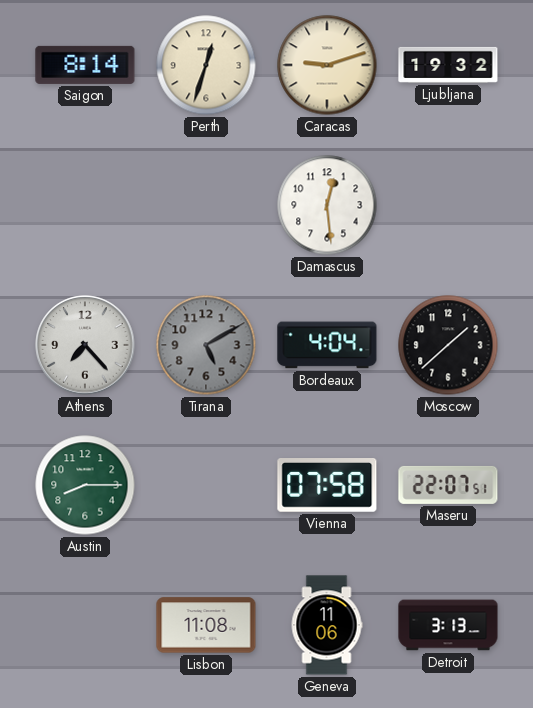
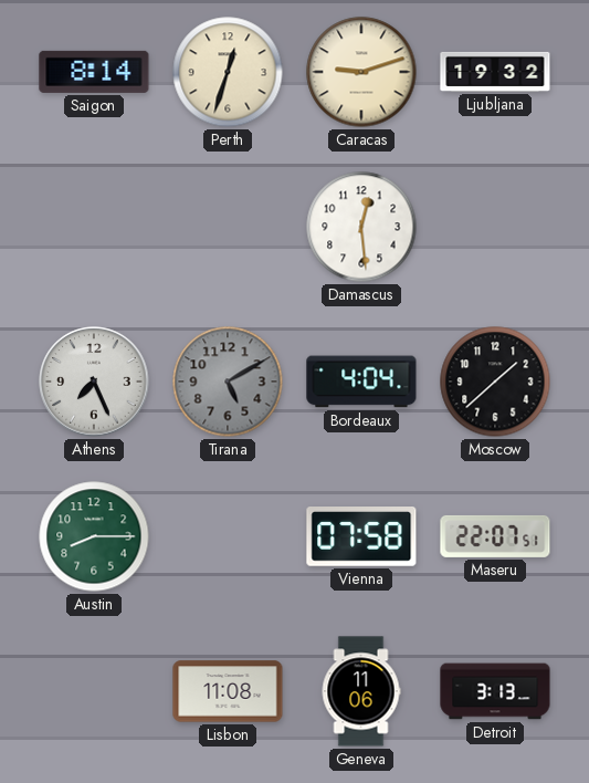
Athens: 7:23 -> 7:26
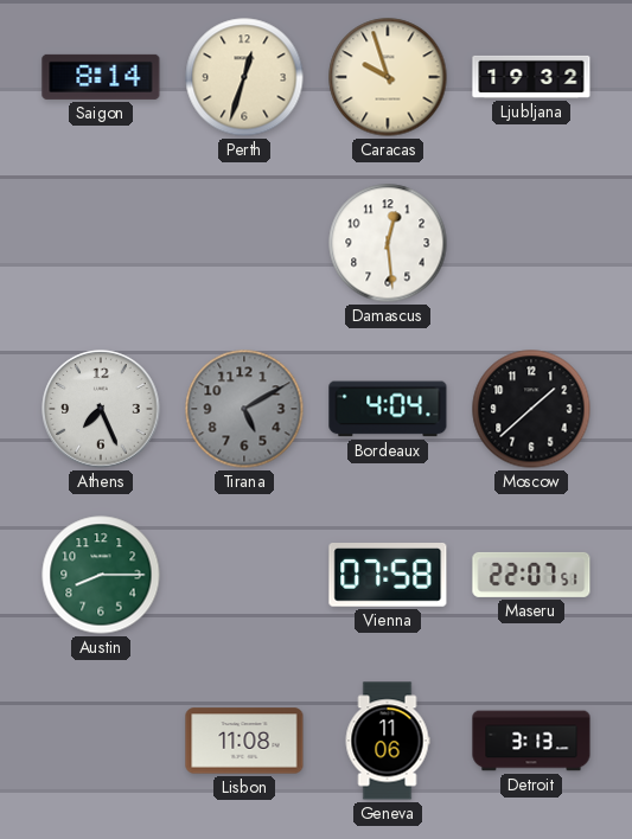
Caracas: 9:12 -> 9:57
